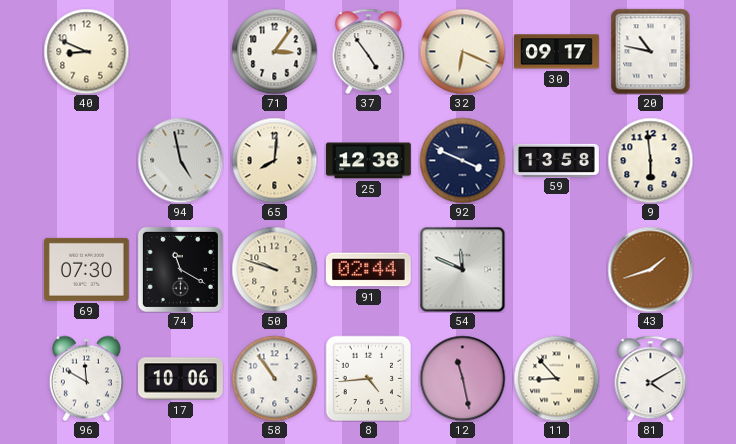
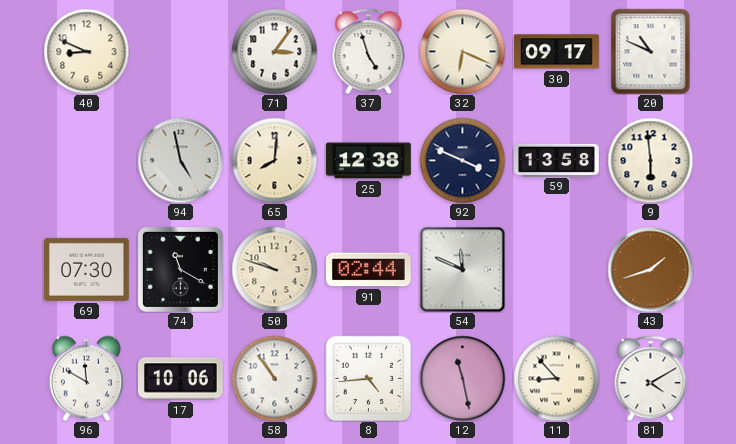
37: 4:54 -> 4:57
20: 10:47 -> 10:49
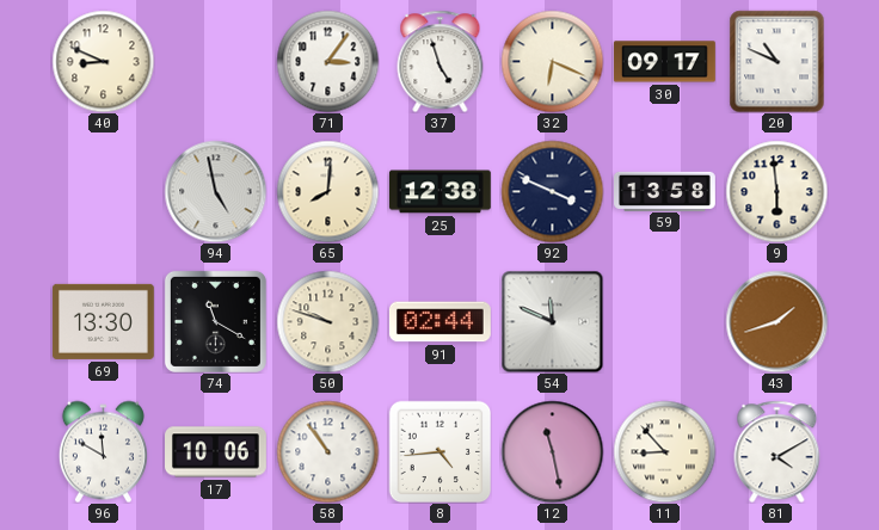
69: 07:30 -> 13:30
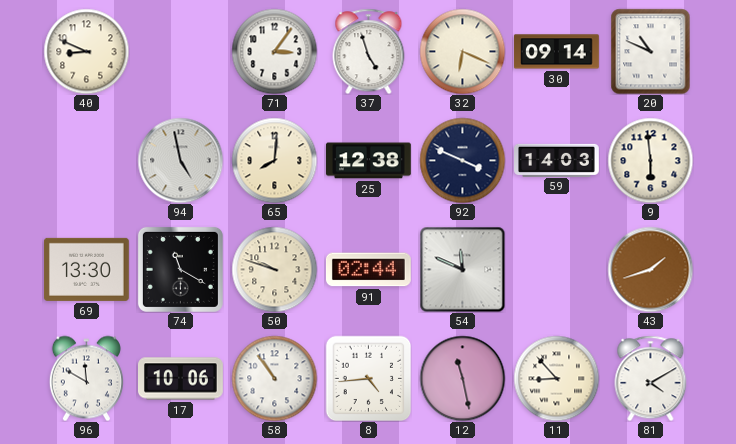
30: 09:17 -> 09:14
59: 13:58 -> 14:03
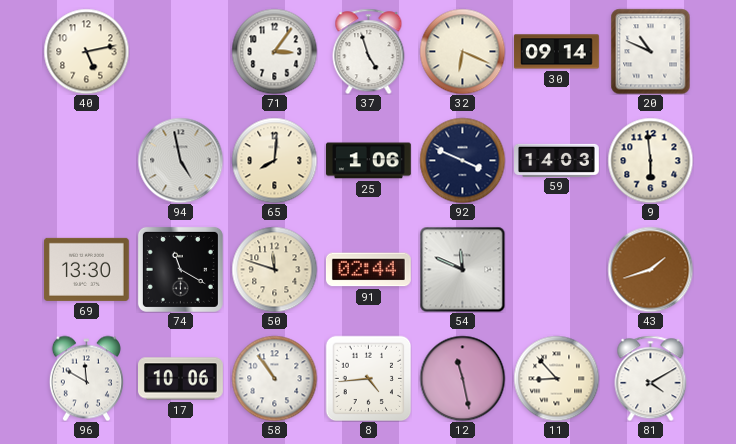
40: 8:49 -> 5:13
25: 12:38 -> 1:06
50: 9:48 -> 11:48
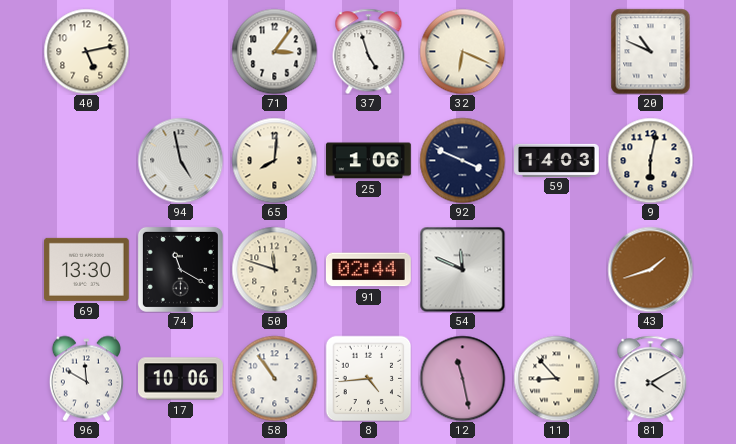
30: 09:14 -> none
9: 5:59 -> 6:02
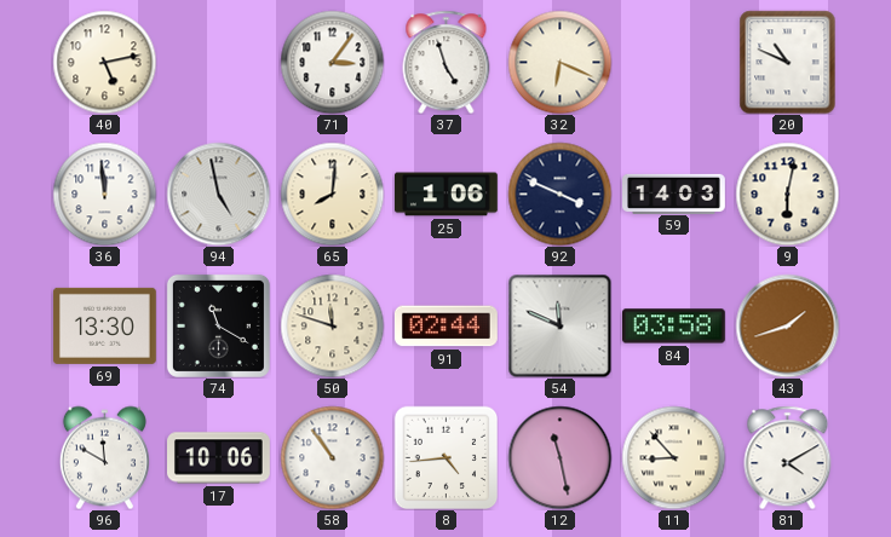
36: none -> 11:59
84: none -> 03:58
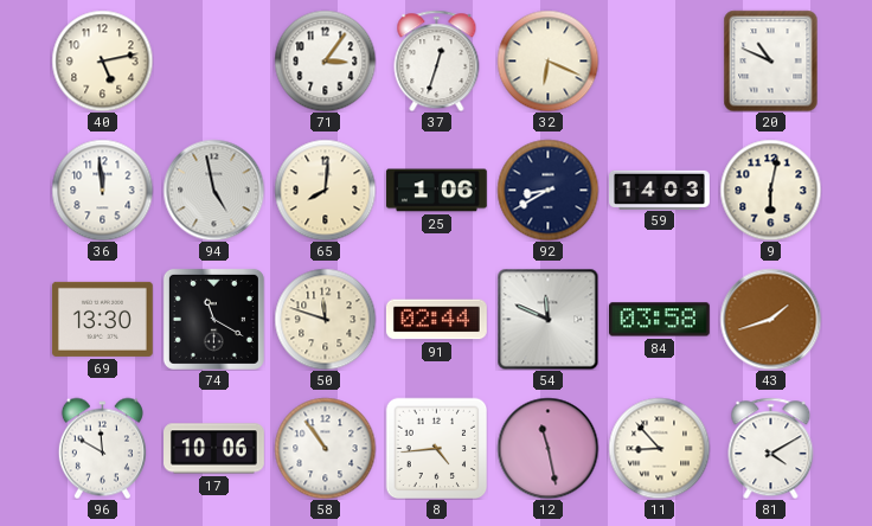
37: 4:57 -> 12:33
92: 3:49 -> 8:40
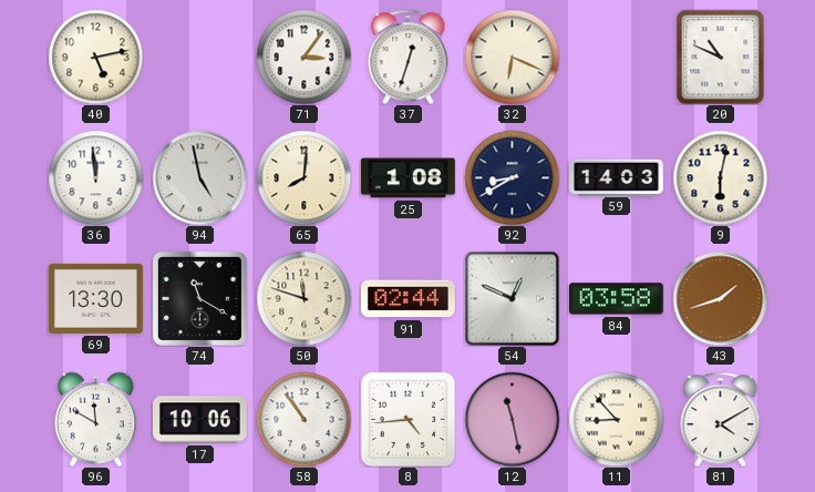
25: 1:06 -> 1:08
54: 11:49 -> 12:49
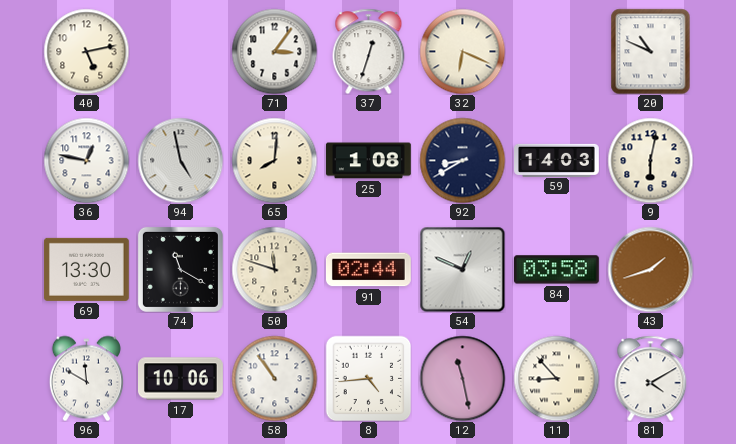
36: 11:59 -> 12:47
